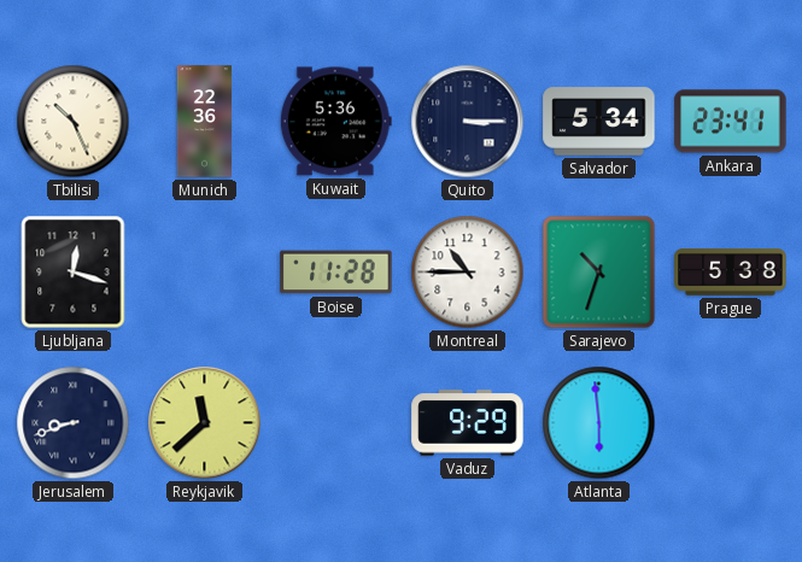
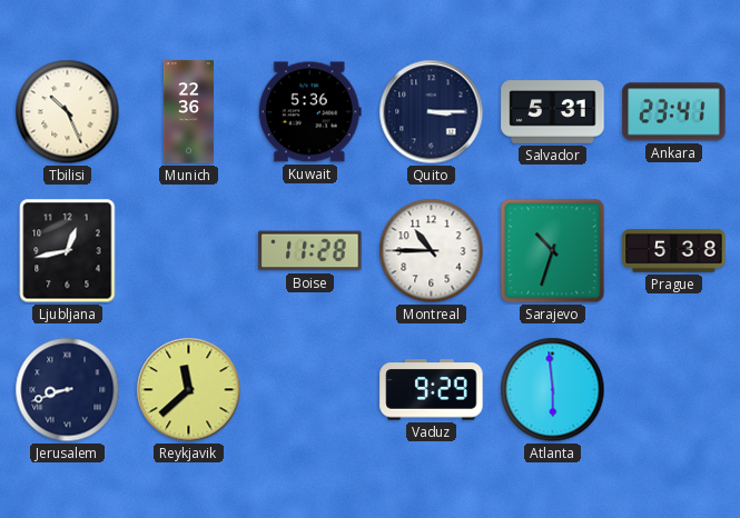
Salvador: 5:34 -> 5:31
Ljubljana: 12:18 -> 12:43
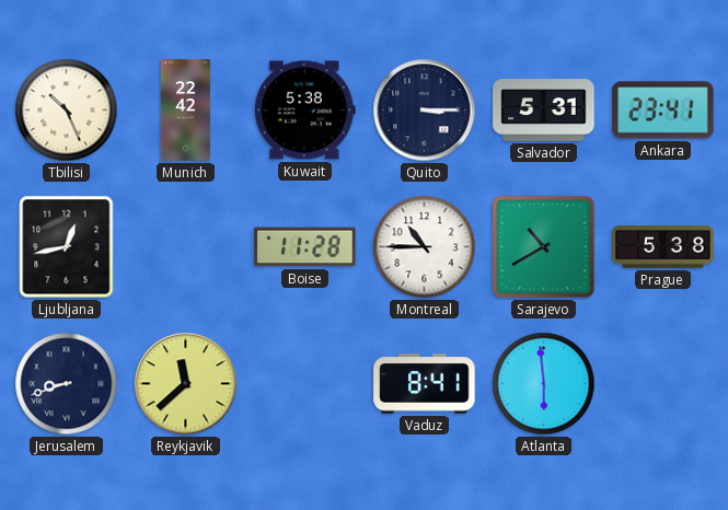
Munich: 22:36 -> 22:42
Kuwait: 5:36 -> 5:38
Sarajevo: 10:33 -> 10:40
Vaduz: 9:29 -> 8:41
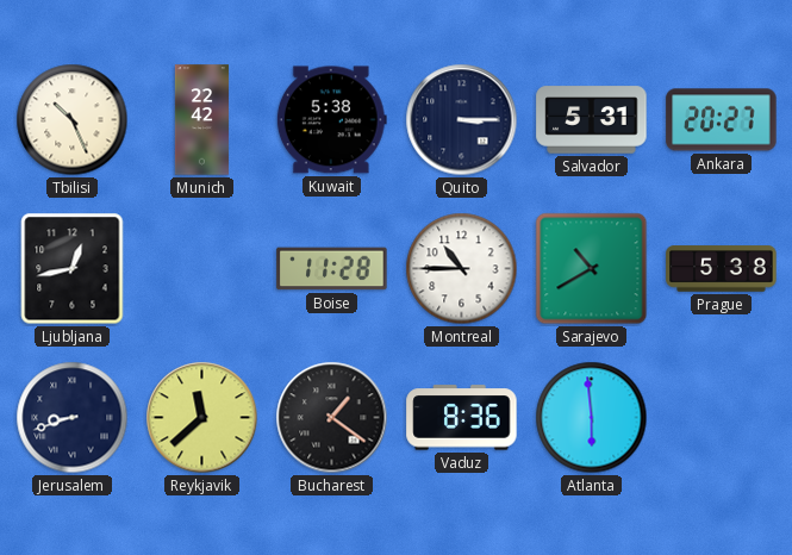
Ankara: 23:41 -> 20:27
Bucharest: none -> 1:21
Vaduz: 8:41 -> 8:36
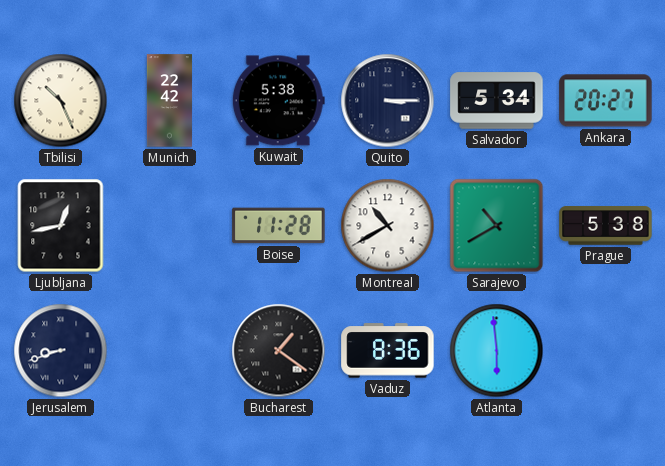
Salvador: 5:31 -> 5:34
Montreal: 10:45 -> 10:40
Reykjavik: 11:38 -> none
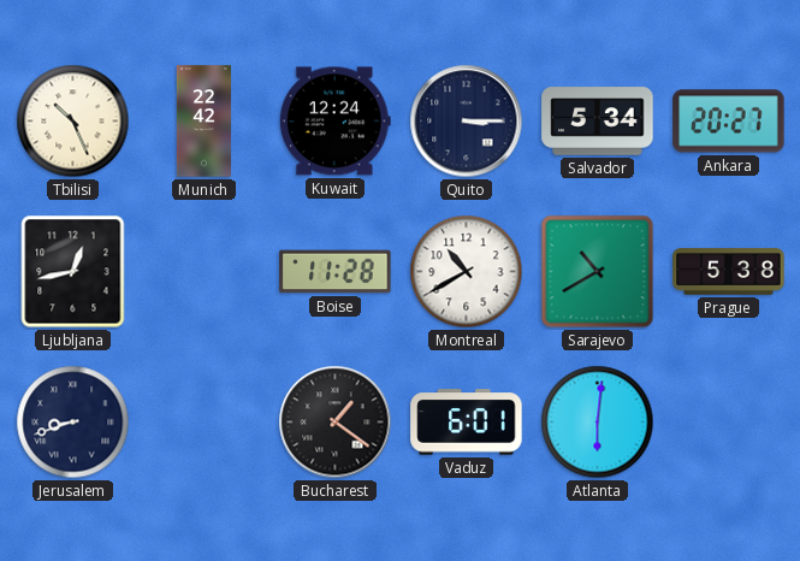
Kuwait: 5:38 -> 12:24
Vaduz: 8:36 -> 6:01
Atlanta: 5:59 -> 6:01
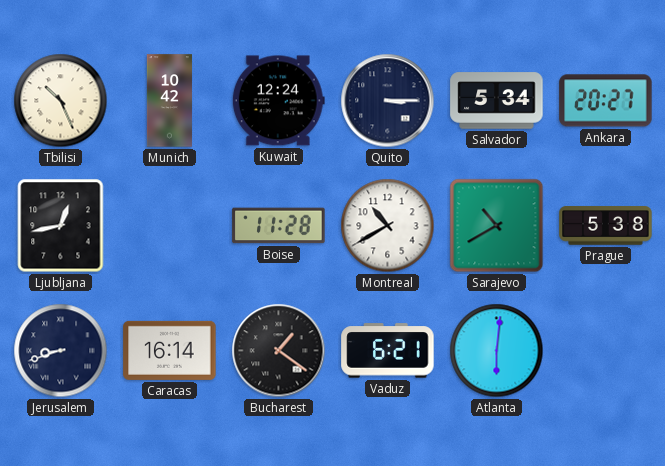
Munich: 22:42 -> 10:42
Caracas: none -> 16:14
Vaduz: 6:01 -> 6:21
